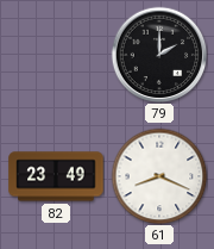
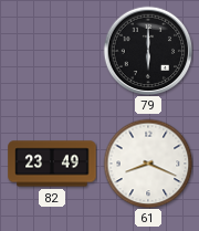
79: 2:00 -> 6:00
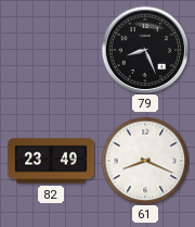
79: 6:00 -> 8:26
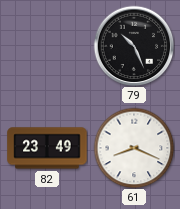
79: 8:26 -> 10:26
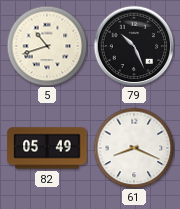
5: none -> 10:42
82: 23:49 -> 05:49
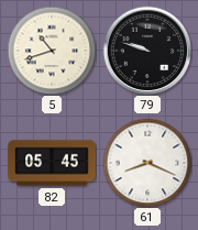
79: 10:26 -> 9:48
82: 05:49 -> 05:45
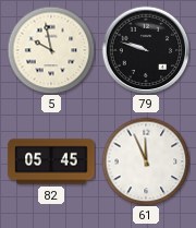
5: 10:42 -> 9:58
61: 8:19 -> 11:56
